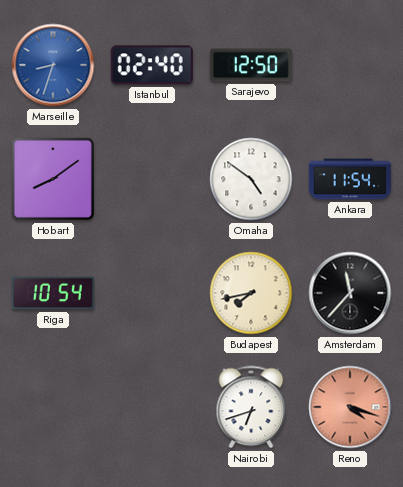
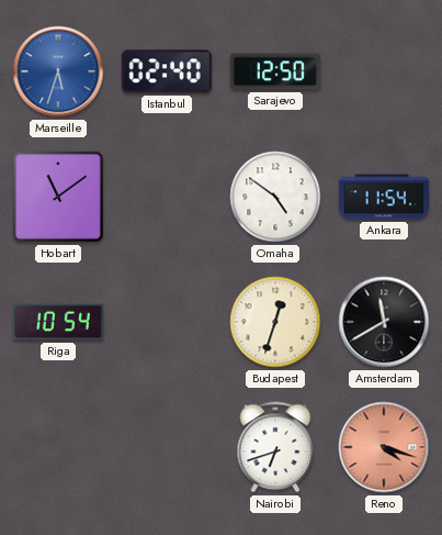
Marseille: 8:33 -> 5:33
Hobart: 8:09 -> 11:09
Budapest: 7:43 -> 12:33
Amsterdam: 11:37 -> 11:40
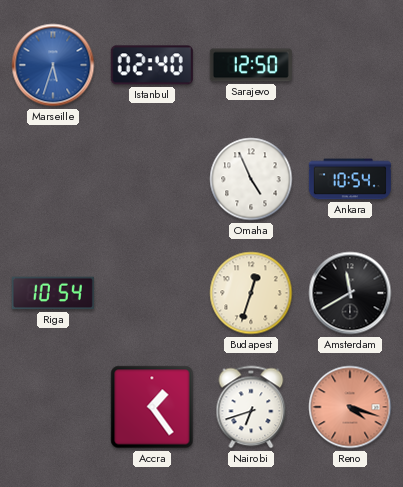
Hobart: 11:09 -> none
Omaha: 4:51 -> 4:56
Ankara: 11:54 -> 10:54
Accra: none -> 1:24
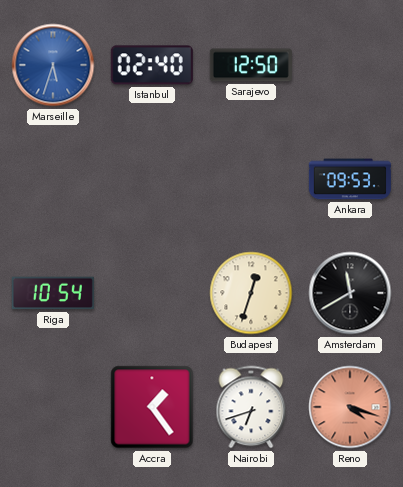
Omaha: 4:56 -> none
Ankara: 10:54 -> 09:53
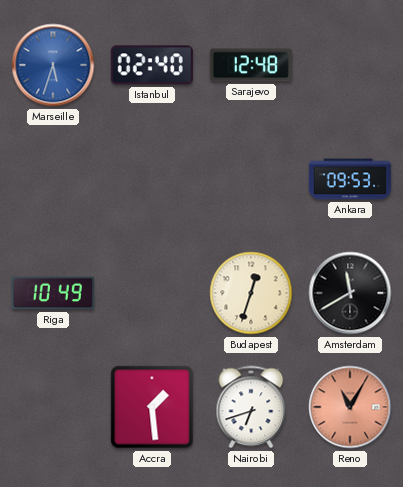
Sarajevo: 12:50 -> 12:48
Riga: 10:54 -> 10:49
Accra: 1:24 -> 1:29
Reno: 4:18 -> 11:05
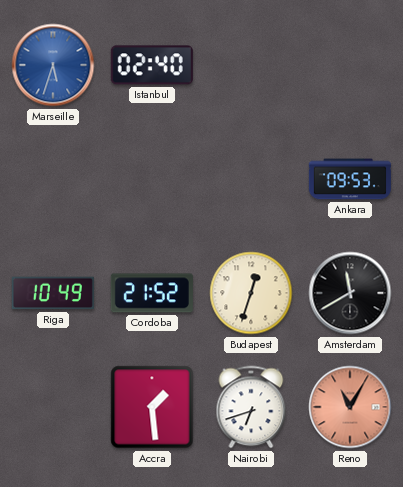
Sarajevo: 12:48 -> none
Cordoba: none -> 21:52
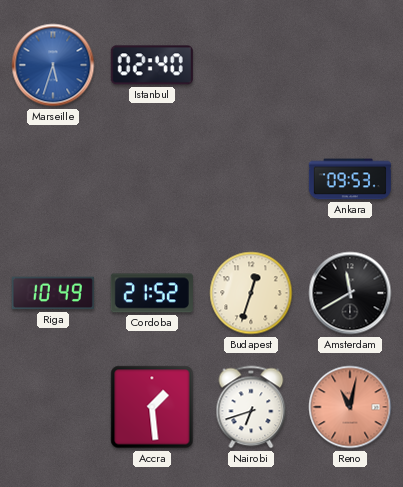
Reno: 11:05 -> 11:02
